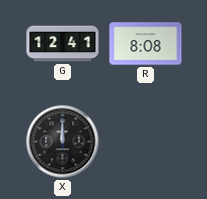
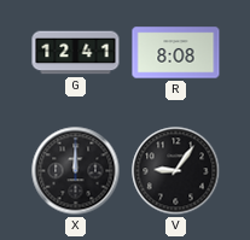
V: none -> 9:06
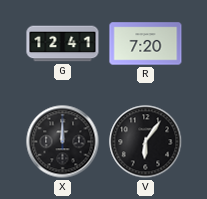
R: 8:08 -> 7:20
V: 9:06 -> 6:06
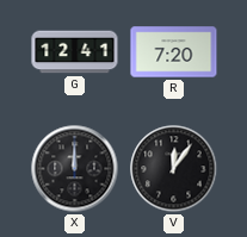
V: 6:06 -> 12:06
